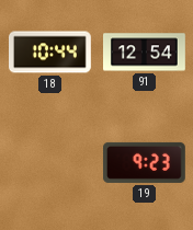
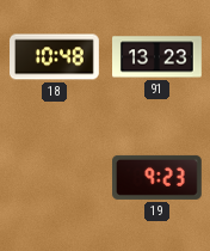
18: 10:44 -> 10:48
91: 12:54 -> 13:23
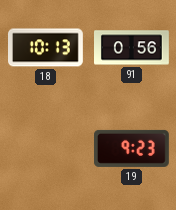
18: 10:48 -> 10:13
91: 13:23 -> 0:56
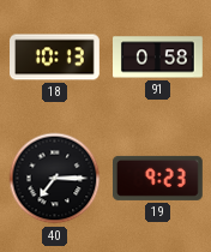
91: 0:56 -> 0:58
40: none -> 7:15
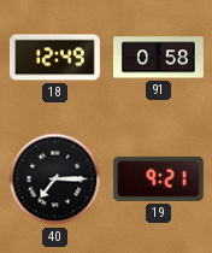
18: 10:13 -> 12:49
19: 9:23 -> 9:21
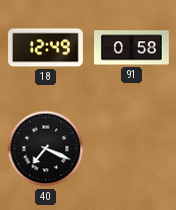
40: 7:15 -> 7:19
19: 9:21 -> none
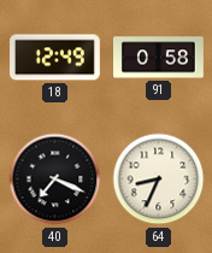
64: none -> 8:34
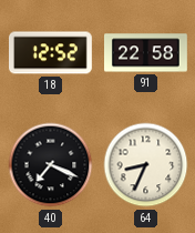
18: 12:49 -> 12:52
91: 0:58 -> 22:58
